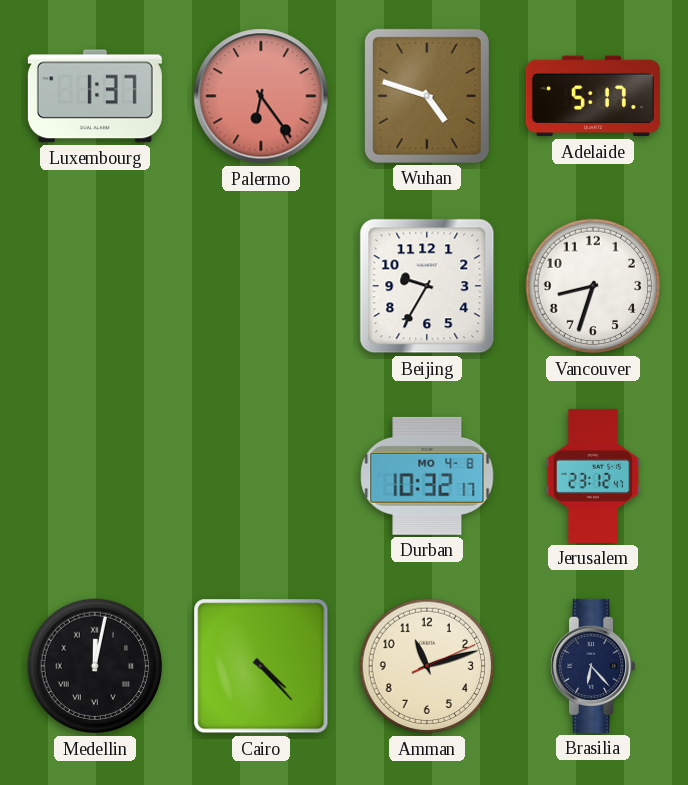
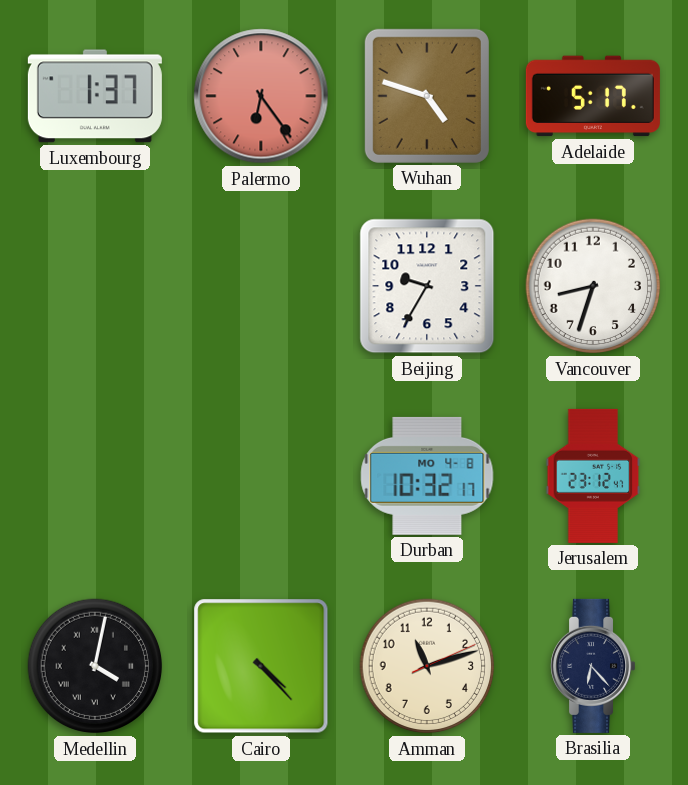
Medellin: 12:02 -> 4:02
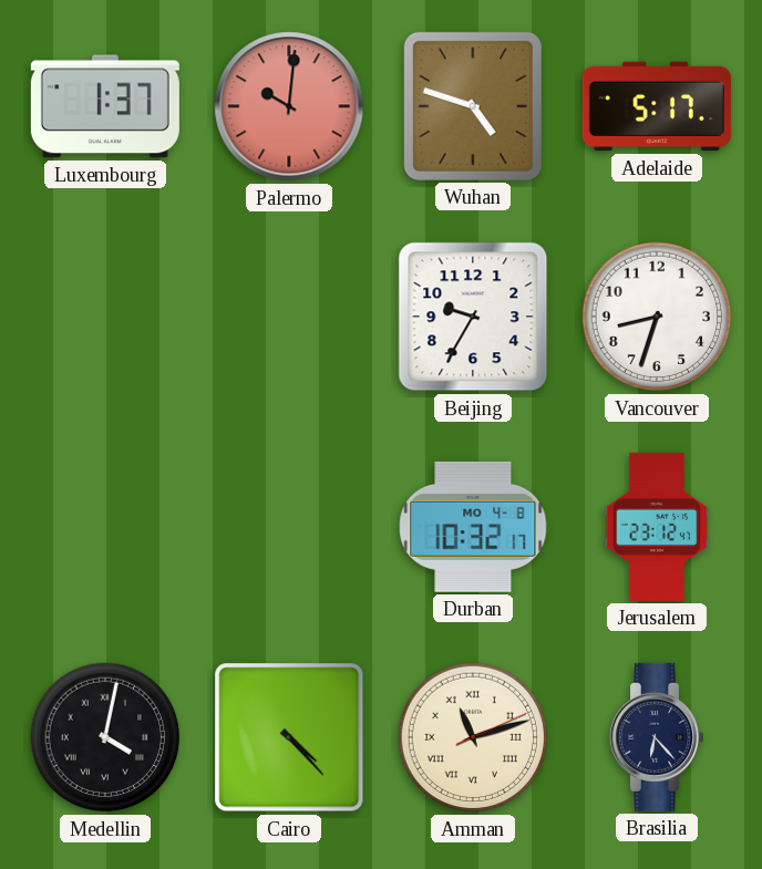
Palermo: 6:24 -> 10:01
Amman numerals: Arabic -> Roman
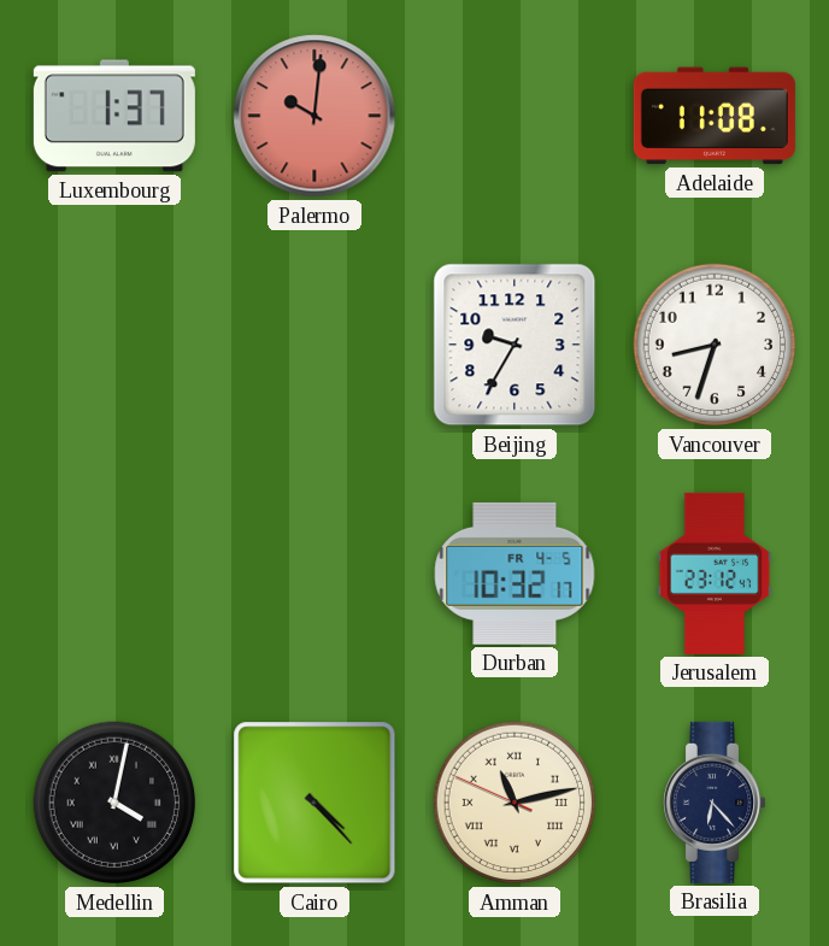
Wuhan: 4:48 -> none
Adelaide: 5:17 -> 11:08
Durban date: MO 4-8 -> FR 4-5
Amman: 11:12:11 -> 11:12:49
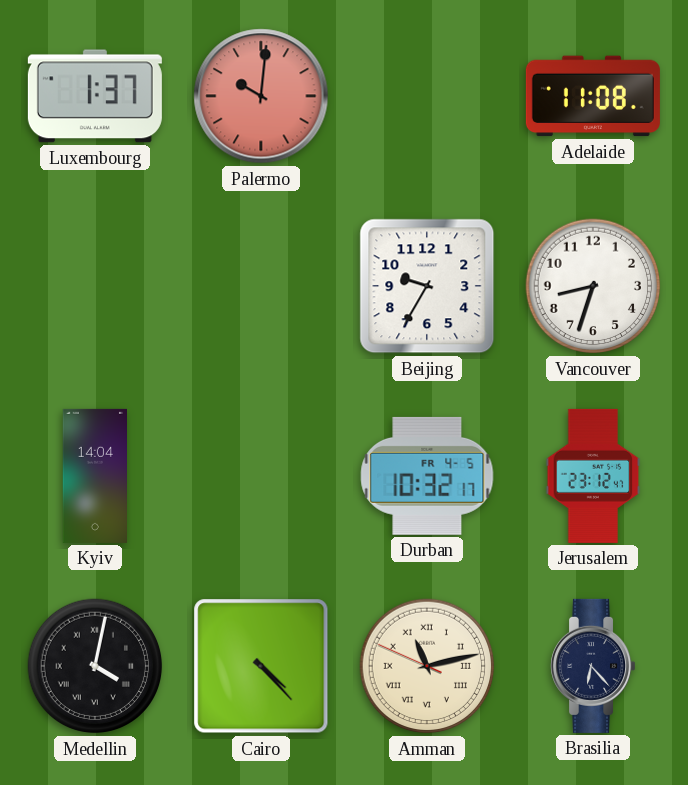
Kyiv: none -> 14:04
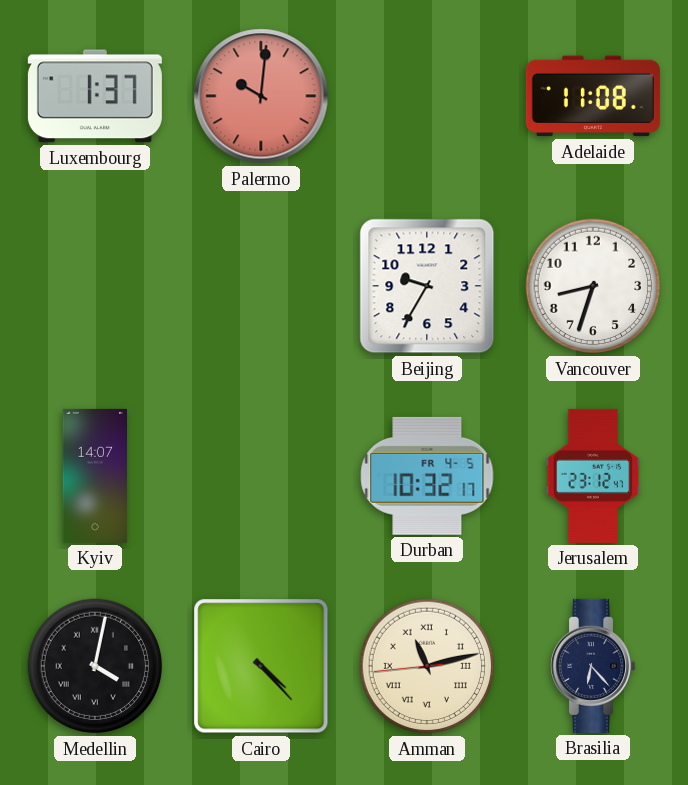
Kyiv: 14:04 -> 14:07
Amman: 11:12:49 -> 11:12:44
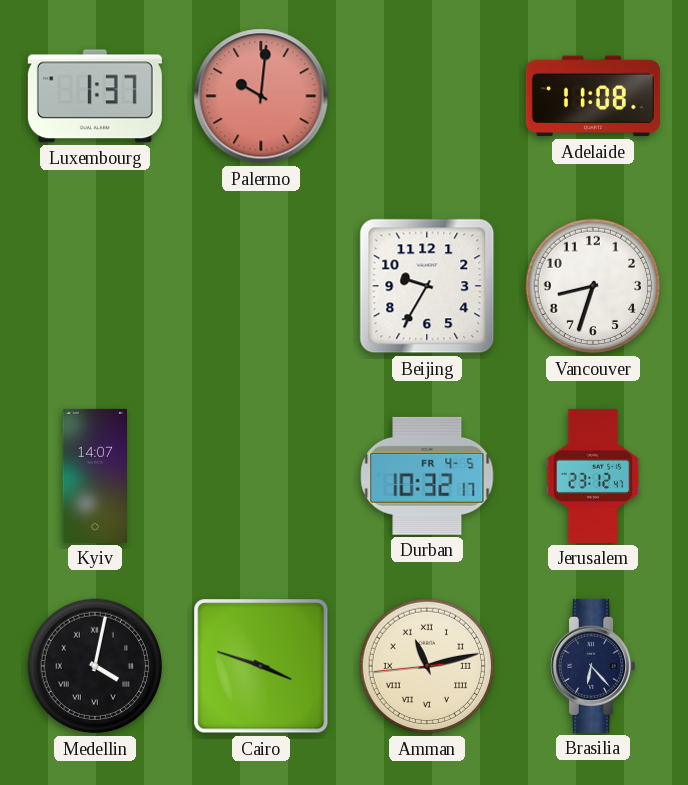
Cairo: 4:23 -> 3:48
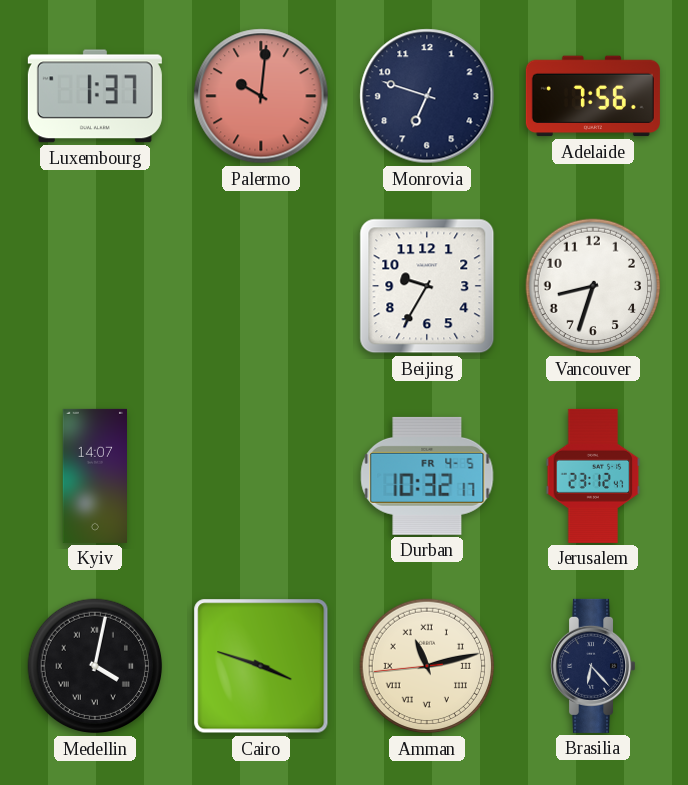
Monrovia: none -> 6:48
Adelaide: 11:08 -> 7:56
